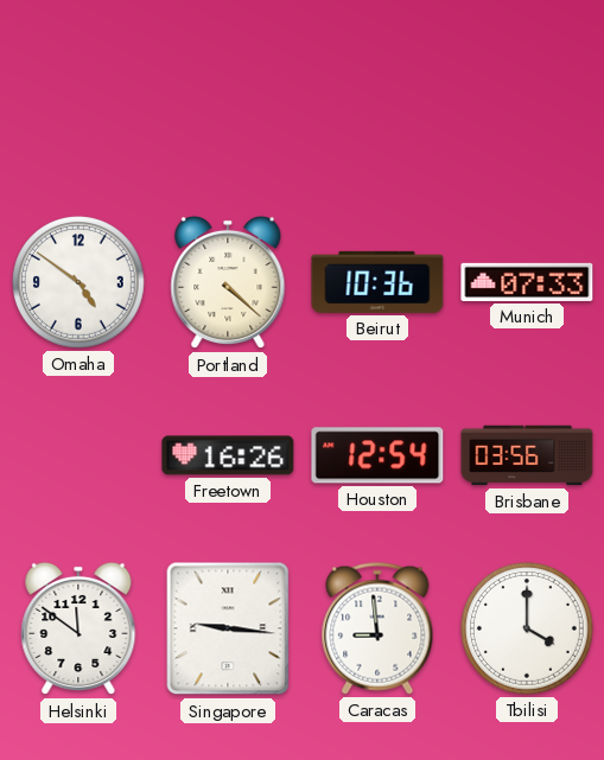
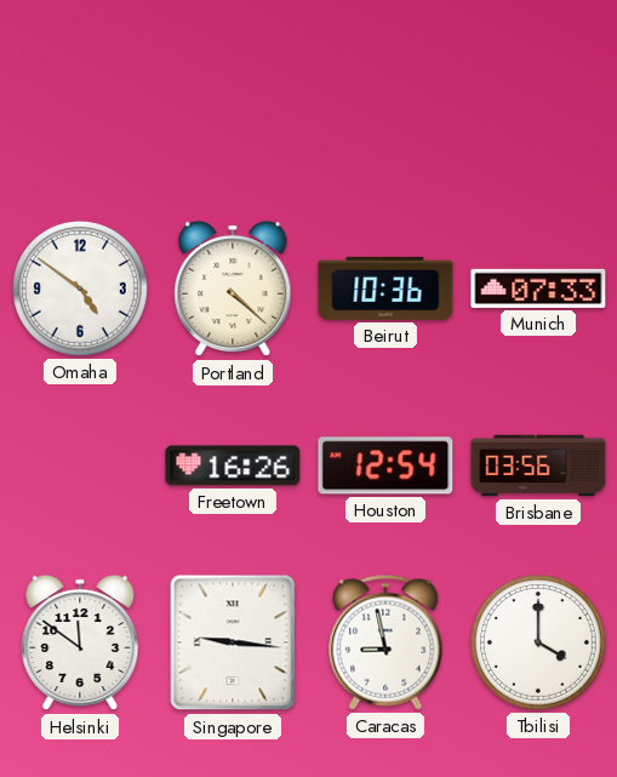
Caracas: 8:59 -> 8:58
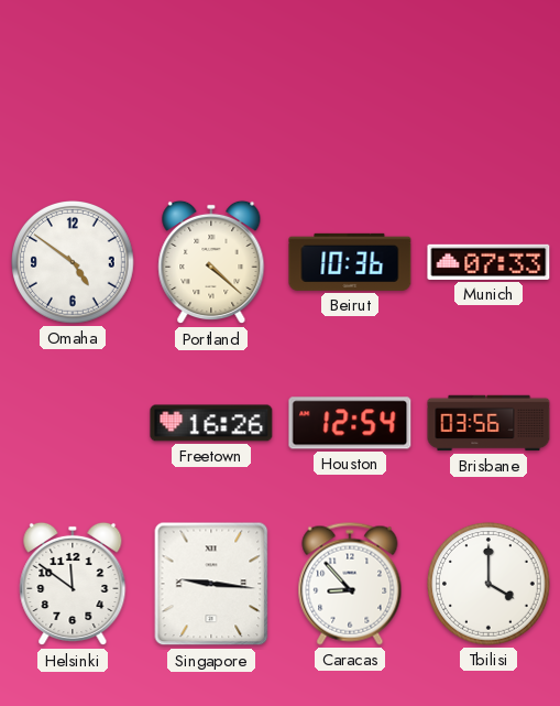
Caracas: 8:58 -> 8:53
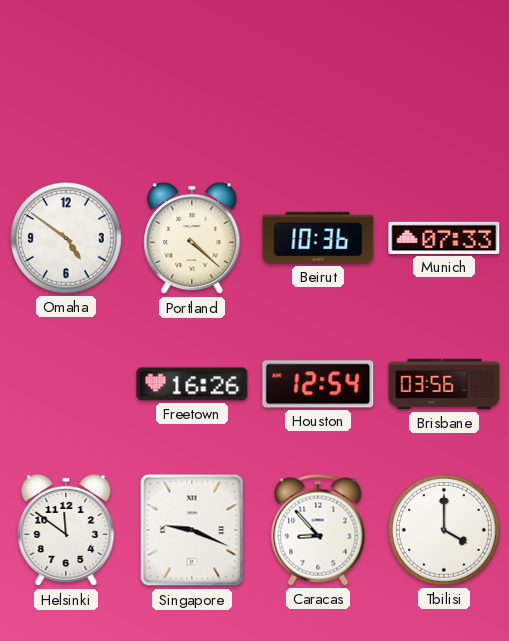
Singapore: 9:16 -> 9:19
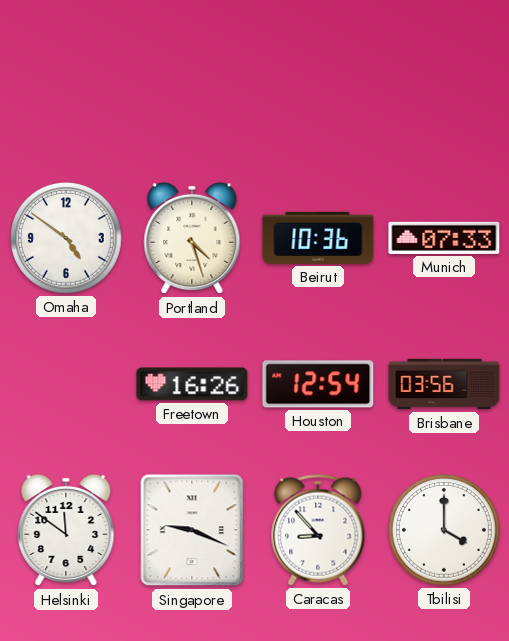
Portland: 4:22 -> 4:27
